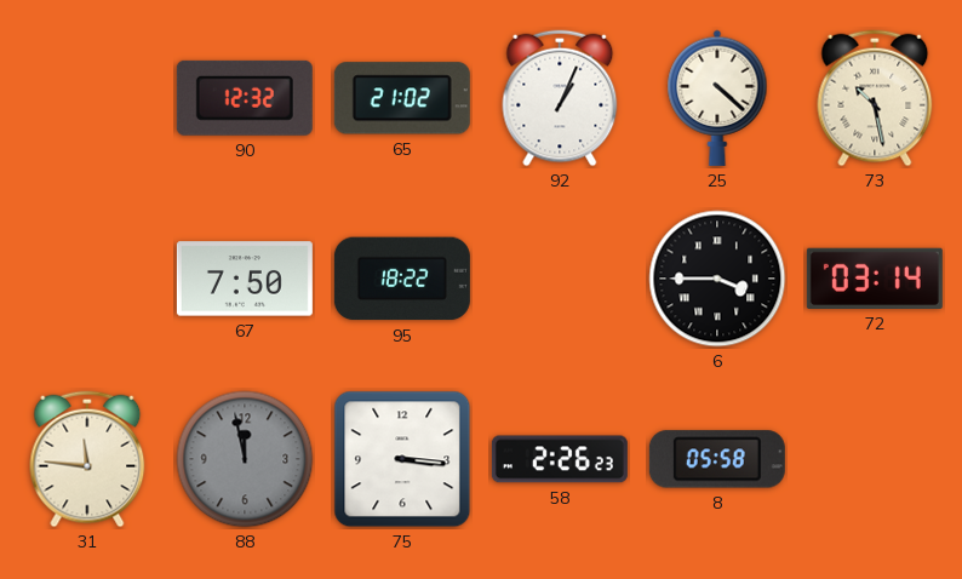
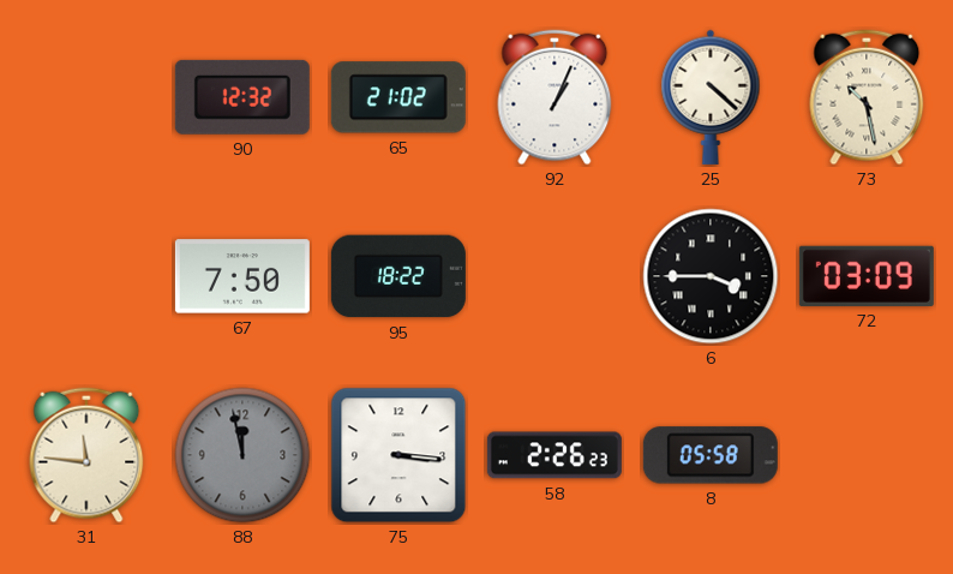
72: 03:14 -> 03:09
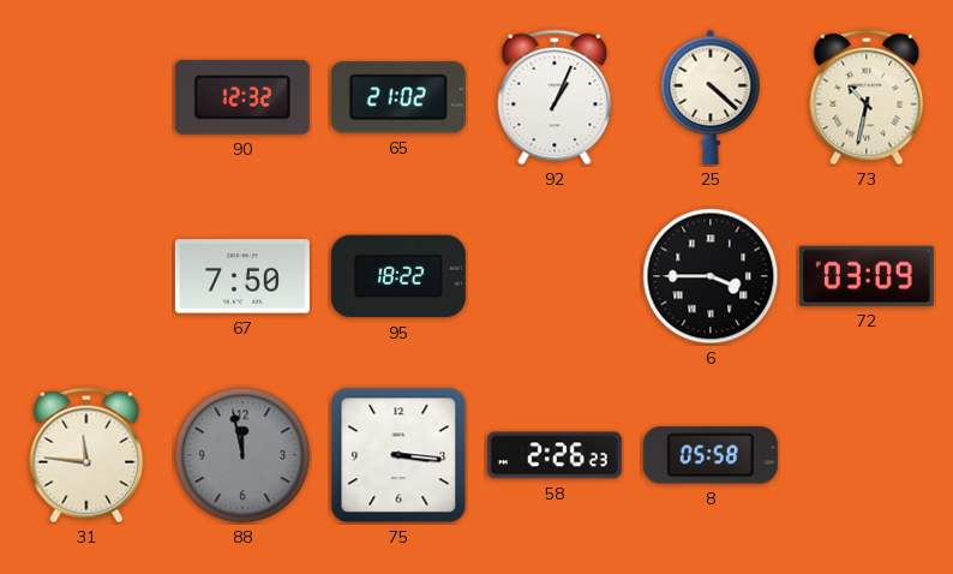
73: 10:28 -> 10:32
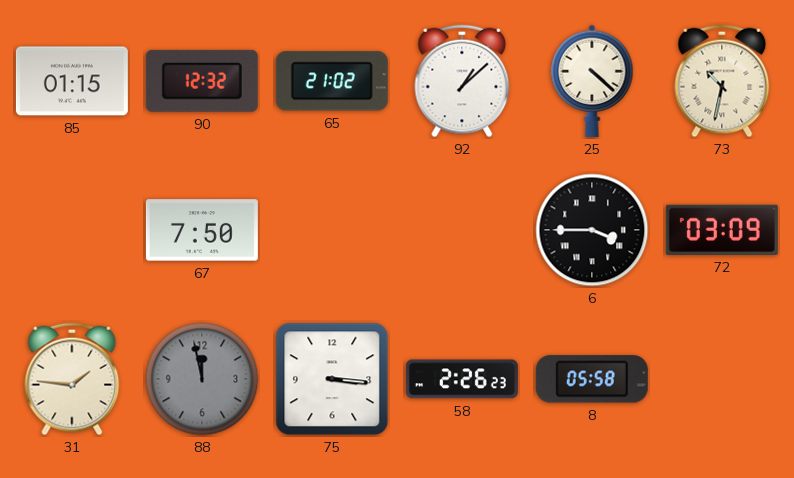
85: none -> 01:15
92: 1:04 -> 1:08
95: 18:22 -> none
31: 11:46 -> 1:46
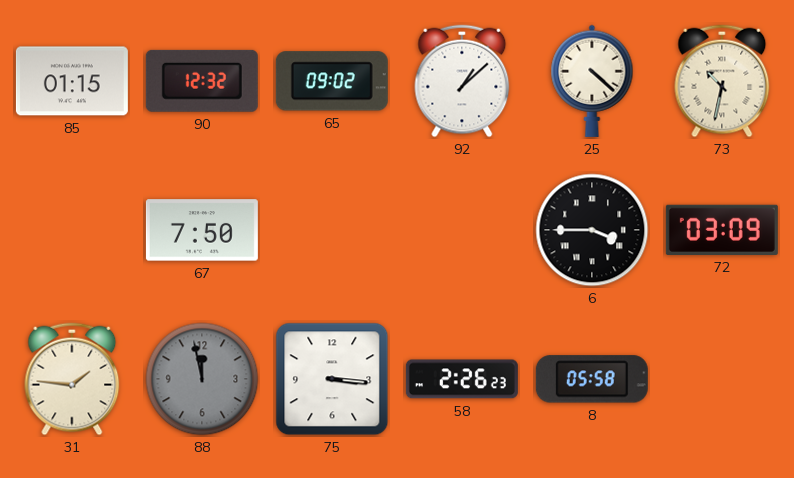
65: 21:02 -> 09:02
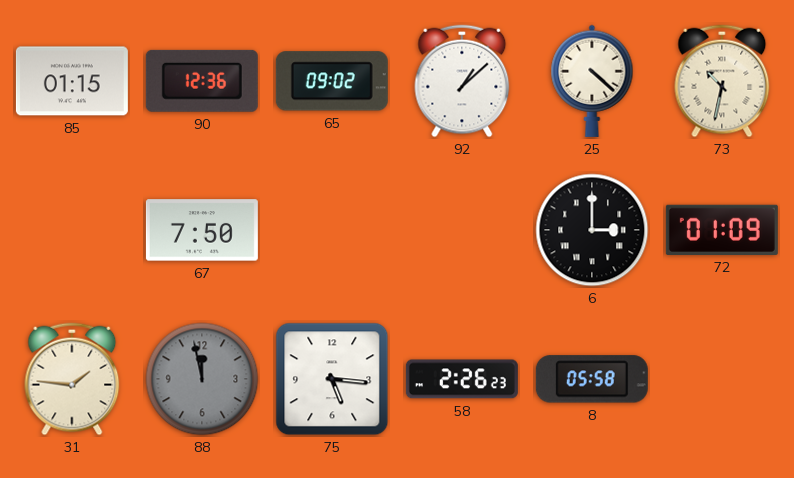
90: 12:32 -> 12:36
6: 3:45 -> 3:00
72: 03:09 -> 01:09
75: 3:16 -> 5:16
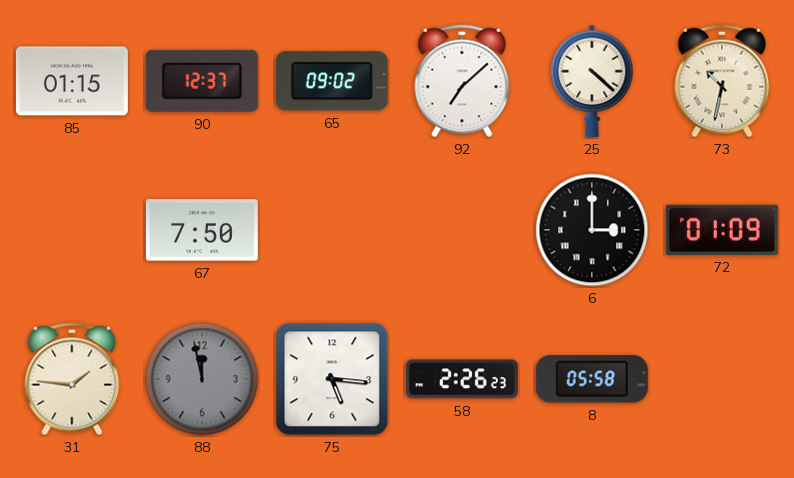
90: 12:36 -> 12:37
92: 1:08 -> 7:08
